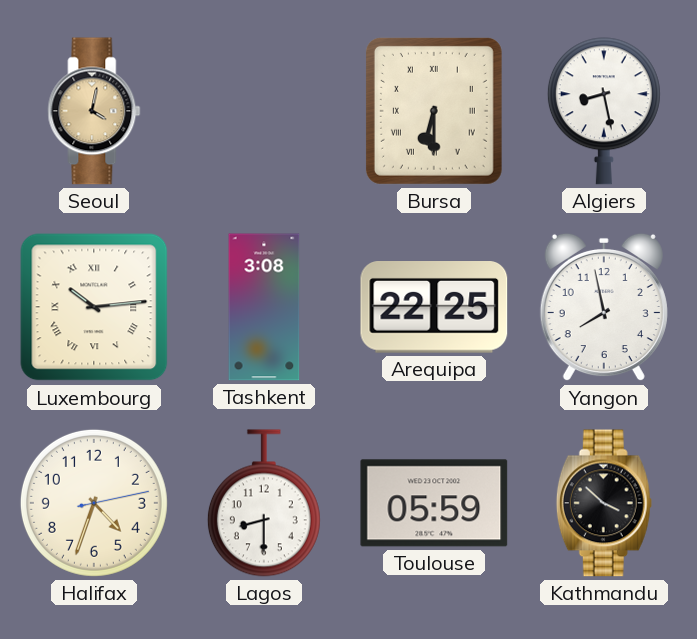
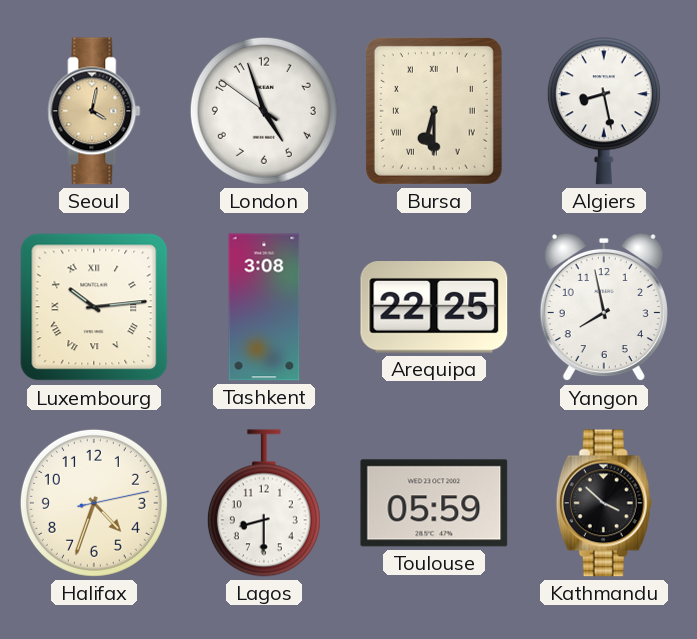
London: none -> 4:56
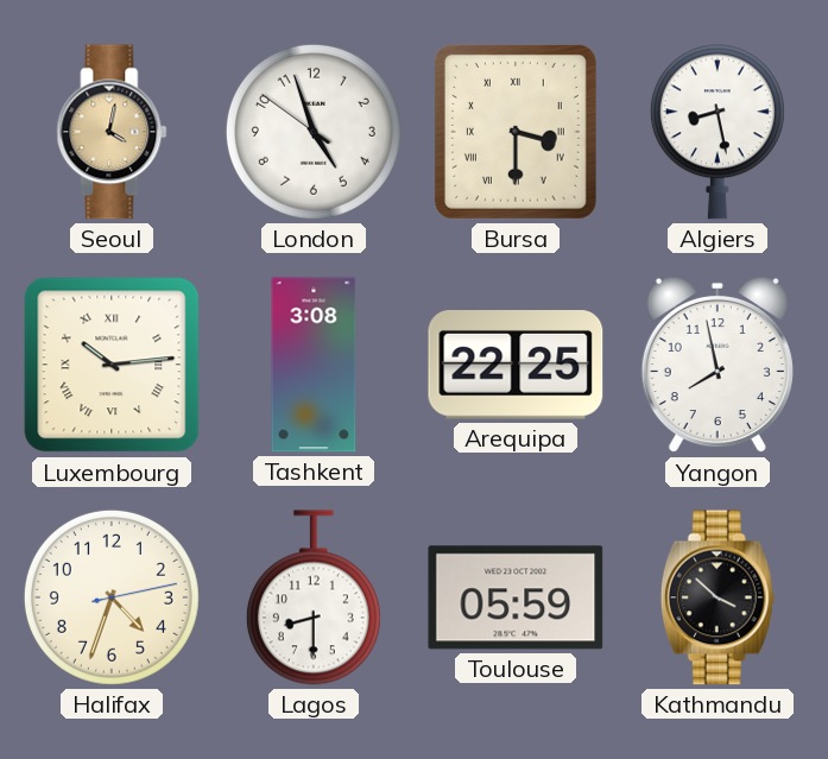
Bursa: 6:30 -> 3:30
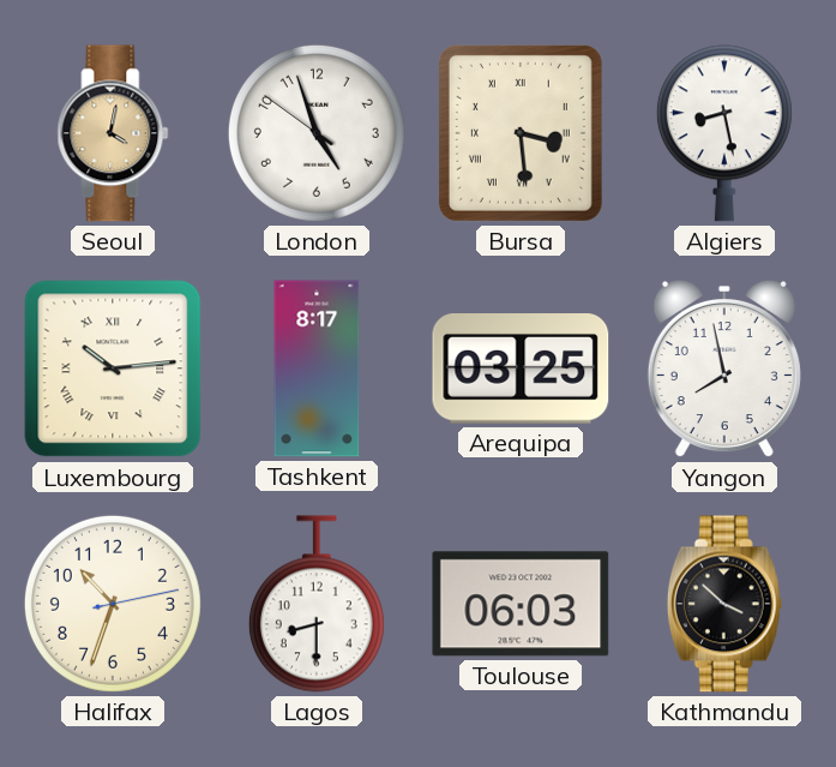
Bursa: 3:30 -> 3:29
Tashkent: 3:08 -> 8:17
Arequipa: 22:25 -> 03:25
Halifax: 4:33 -> 10:33
Toulouse: 05:59 -> 06:03
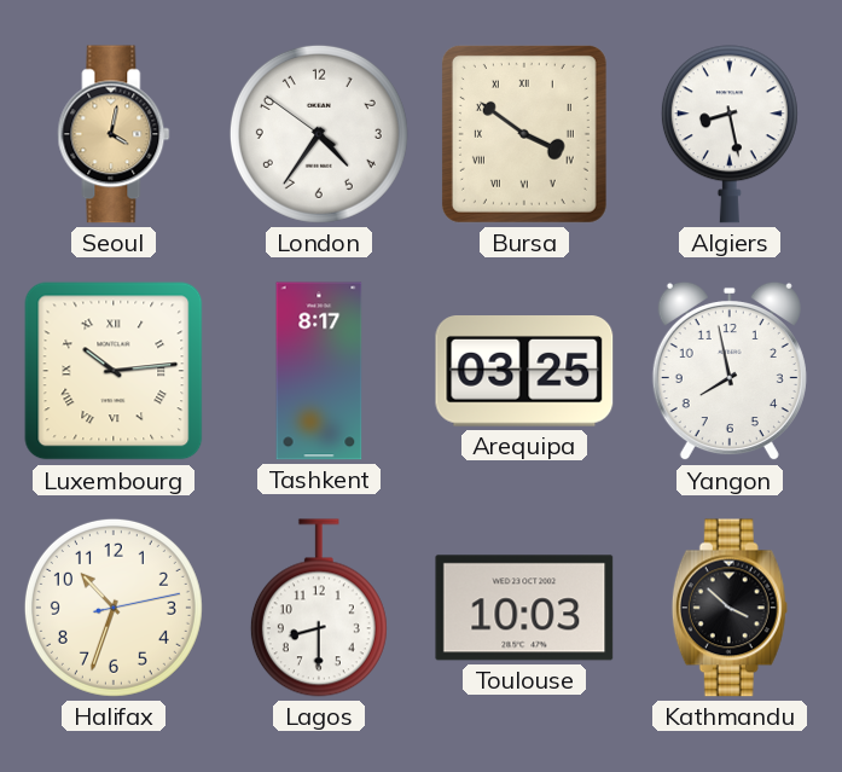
London: 4:56 -> 4:35
Bursa: 3:29 -> 3:51
Toulouse: 06:03 -> 10:03
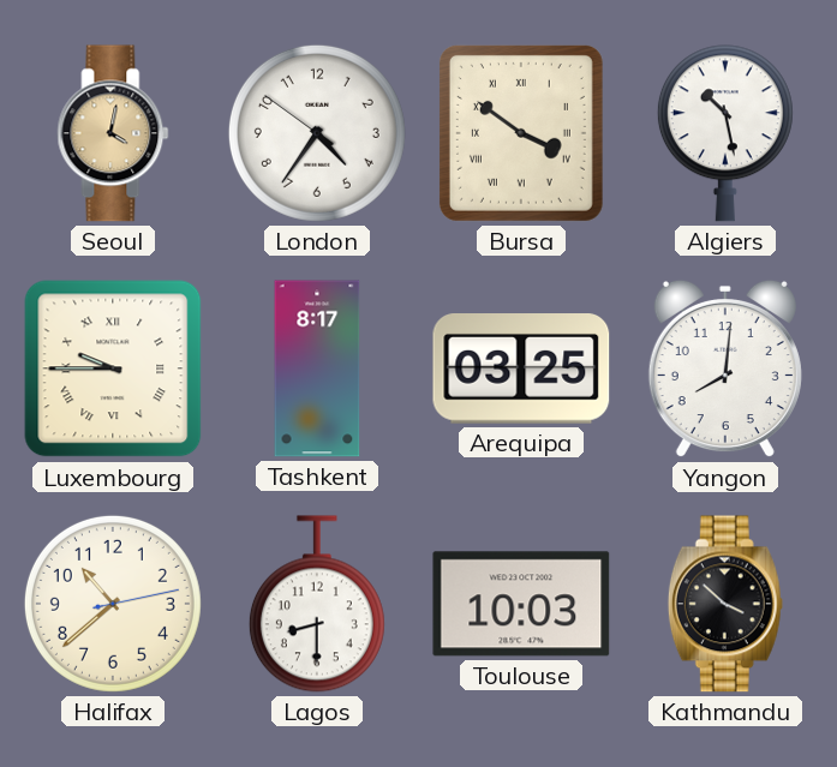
Algiers: 8:28 -> 10:28
Luxembourg: 10:14 -> 9:45
Yangon: 7:58 -> 8:01
Halifax: 10:33 -> 10:38
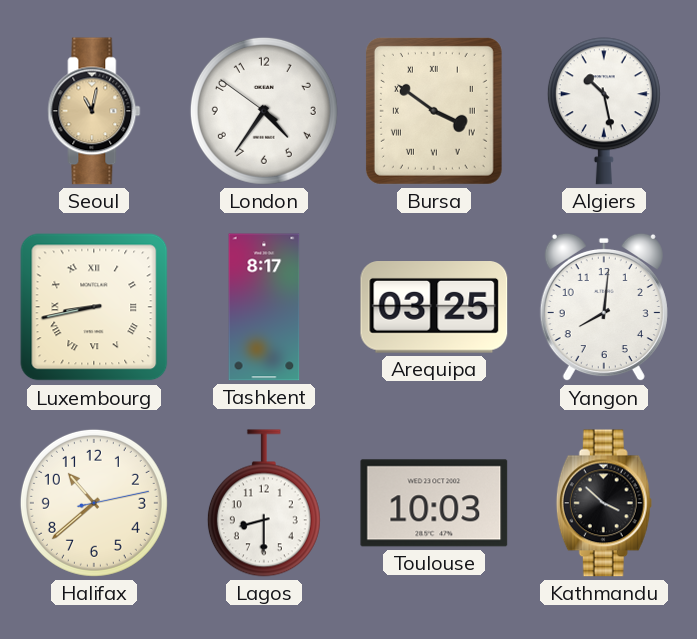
Seoul: 4:02 -> 11:02
Luxembourg: 9:45 -> 8:43
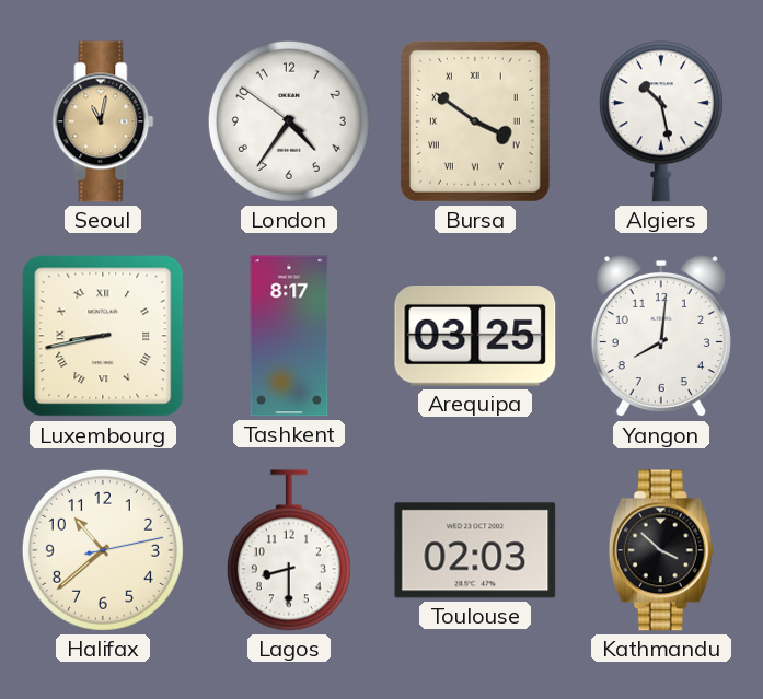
Toulouse: 10:03 -> 02:03
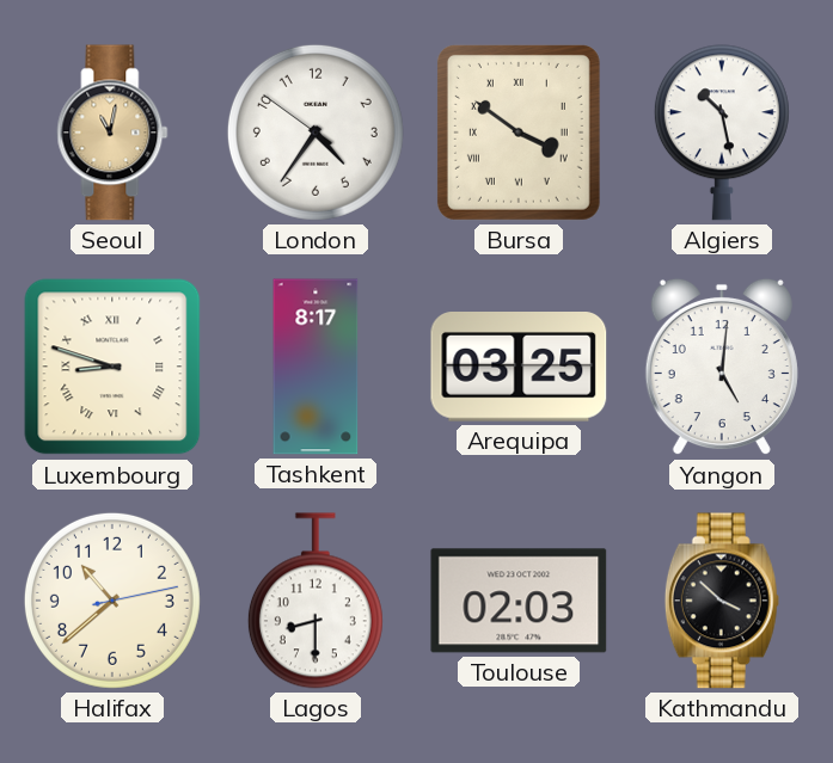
Luxembourg: 8:43 -> 8:48
Yangon: 8:01 -> 5:01
